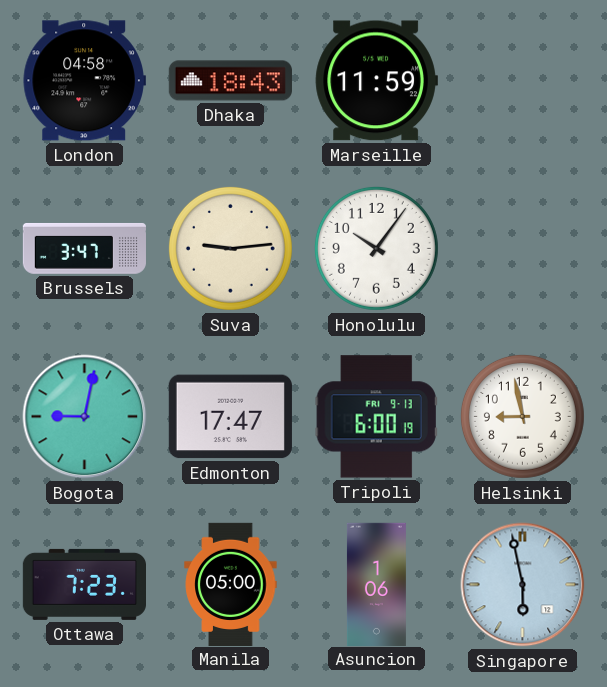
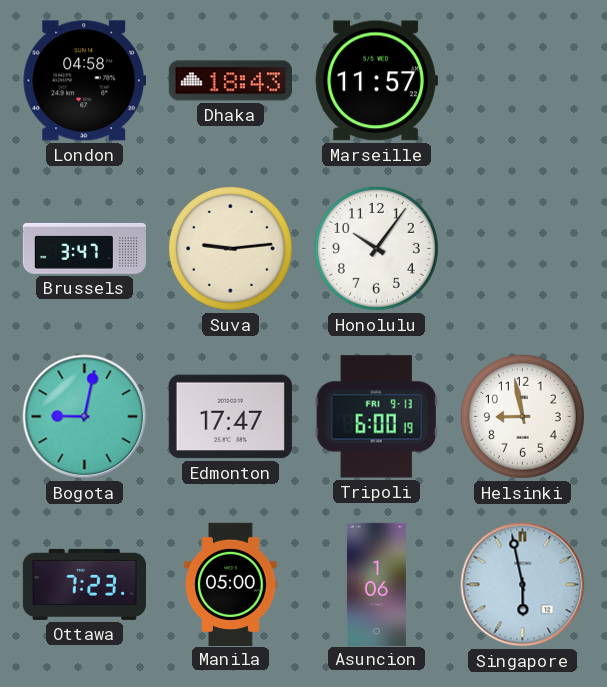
Marseille: 11:59 -> 11:57
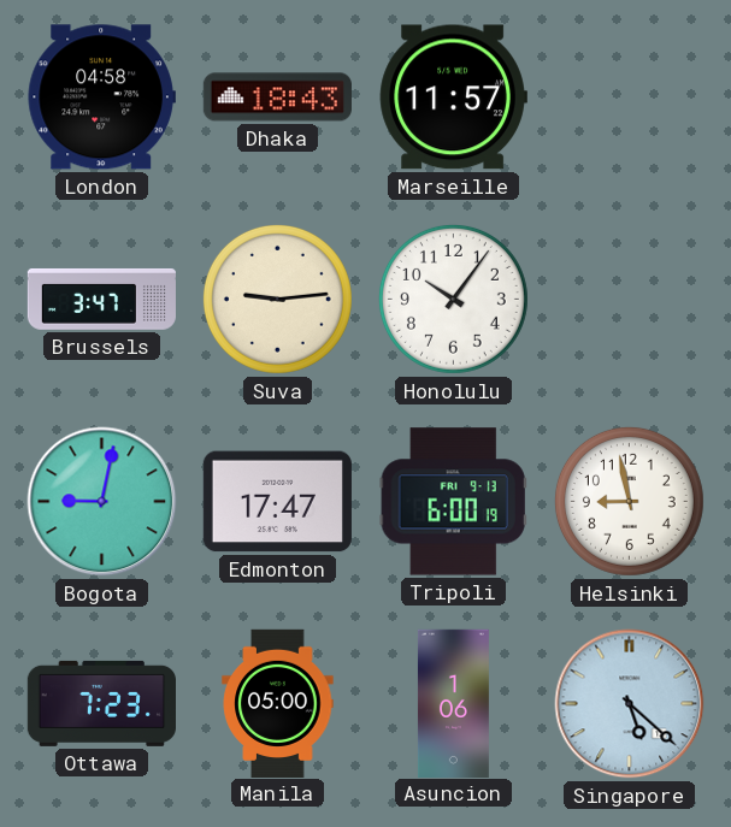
Singapore: 5:58 -> 5:22
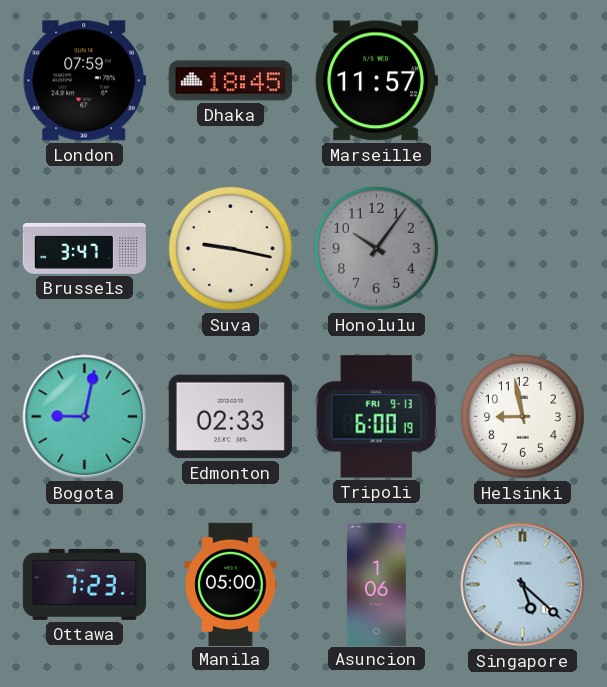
London: 04:58 -> 07:59
Dhaka: 18:43 -> 18:45
Suva: 9:14 -> 9:17
Honolulu dial: white -> grey
Edmonton: 17:47 -> 02:33
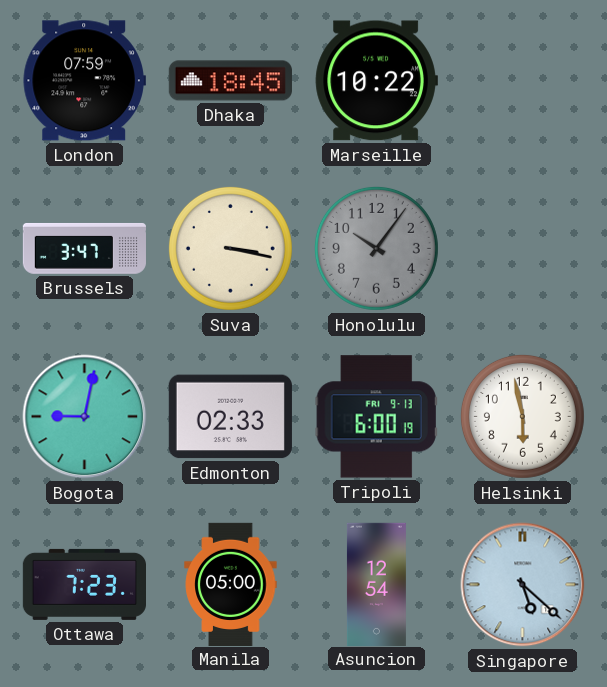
Marseille: 11:57 -> 10:22
Suva: 9:17 -> 3:17
Helsinki: 8:58 -> 5:58
Asuncion: 1:06 -> 12:54
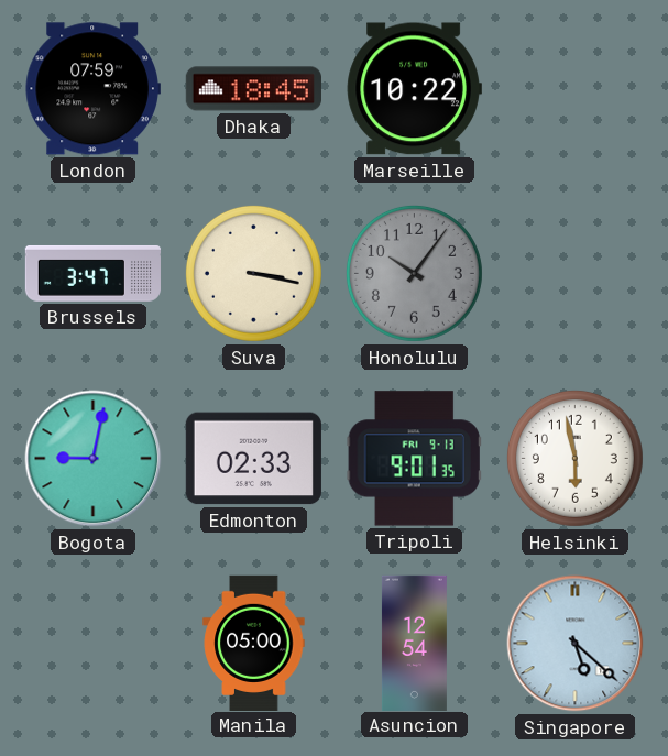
Tripoli: 6:00 -> 9:01
Ottawa: 7:23 -> none
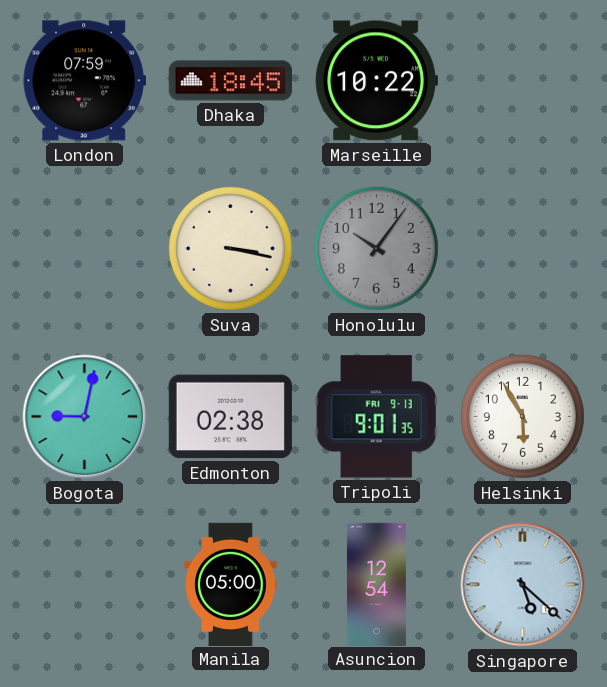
Brussels: 3:47 -> none
Edmonton: 02:33 -> 02:38
Helsinki: 5:58 -> 5:55
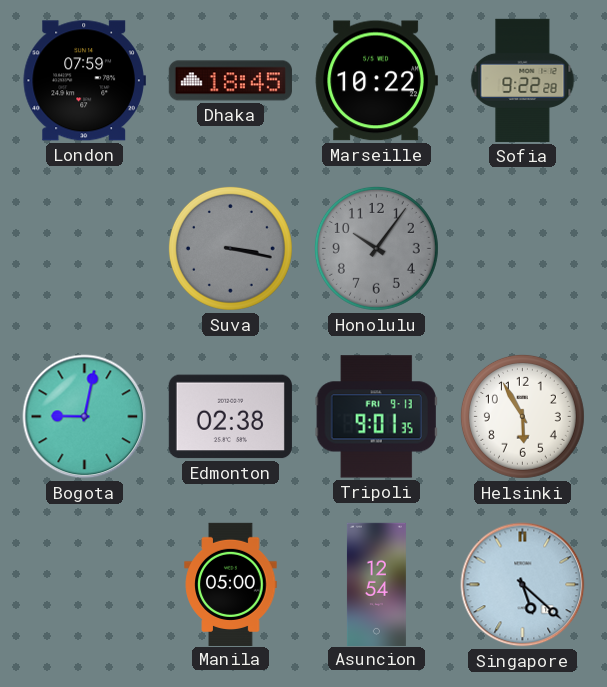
Sofia: none -> 9:22
Suva dial: cream -> grey
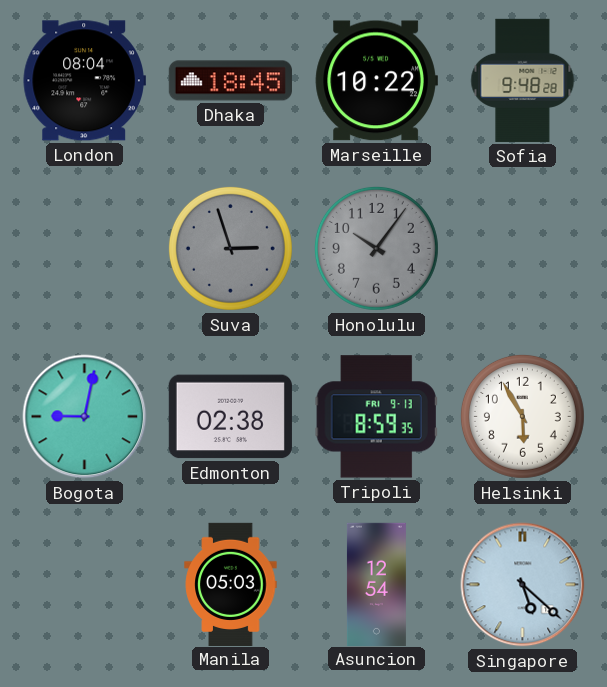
London: 07:59 -> 08:04
Sofia: 9:22 -> 9:48
Suva: 3:17 -> 2:57
Tripoli: 9:01 -> 8:59
Manila: 05:00 -> 05:03
